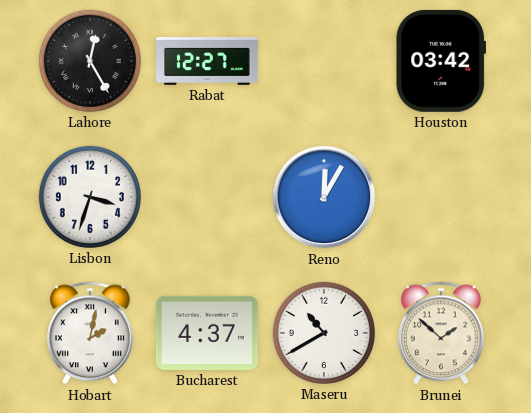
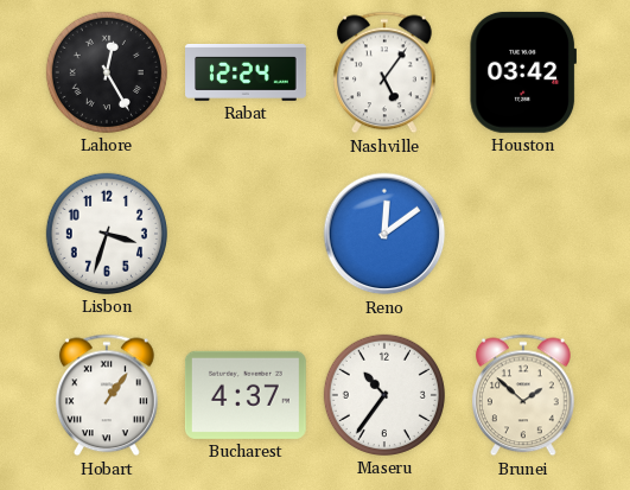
Rabat: 12:27 -> 12:24
Nashville: none -> 5:06
Reno: 12:05 -> 12:09
Hobart: 2:02 -> 1:06
Maseru: 10:40 -> 10:36
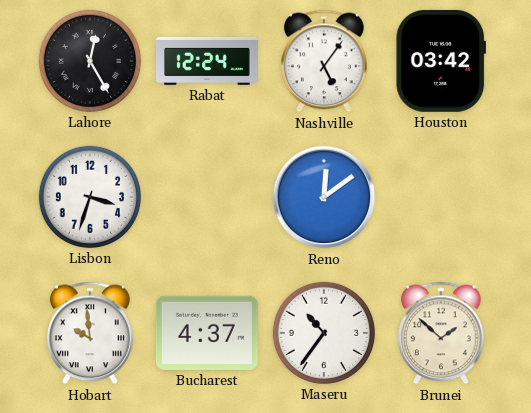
Hobart: 1:06 -> 9:59
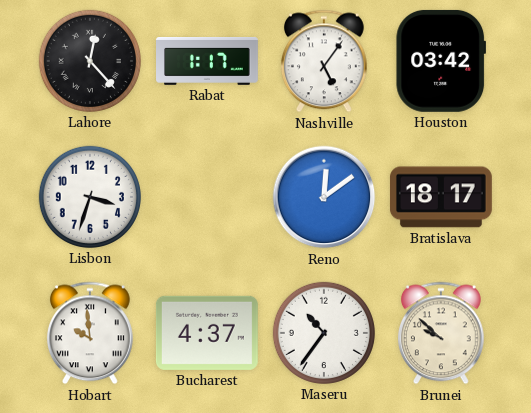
Lahore: 12:25 -> 12:23
Rabat: 12:24 -> 1:17
Bratislava: none -> 18:17
Brunei: 1:52 -> 9:52
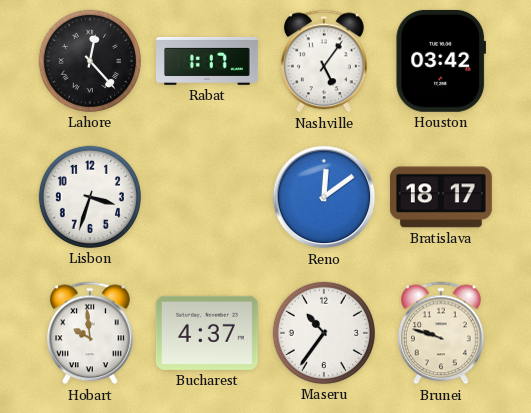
Brunei: 9:52 -> 9:48
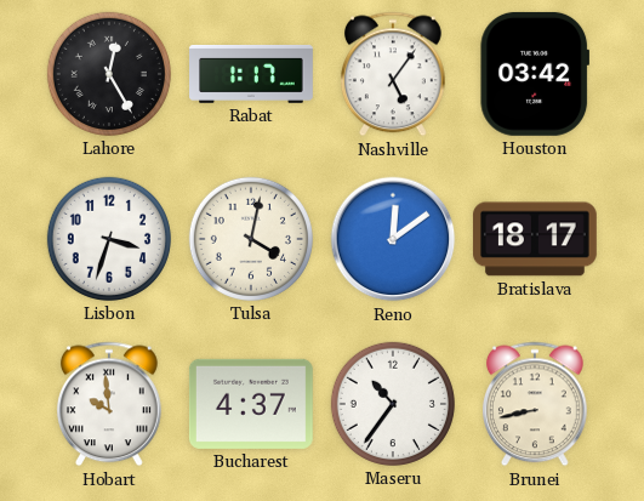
Lahore: 12:23 -> 12:25
Tulsa: none -> 4:02
Brunei: 9:48 -> 8:43
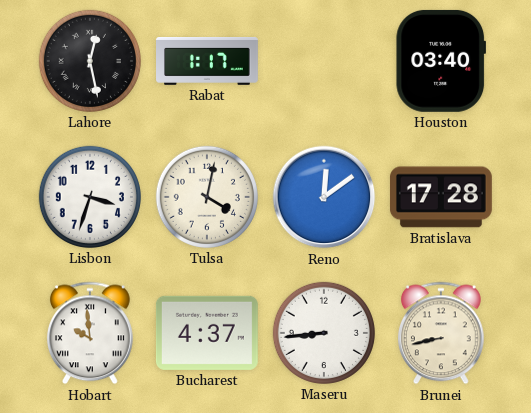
Lahore: 12:25 -> 12:28
Nashville: 5:06 -> none
Houston: 03:42 -> 03:40
Bratislava: 18:17 -> 17:28
Maseru: 10:36 -> 8:44
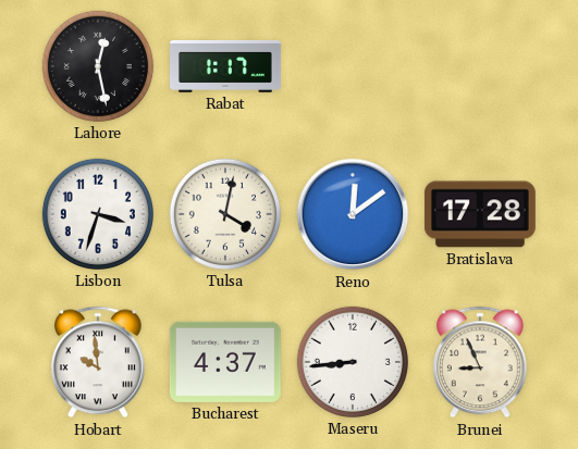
Houston: 03:40 -> none
Brunei: 8:43 -> 8:56
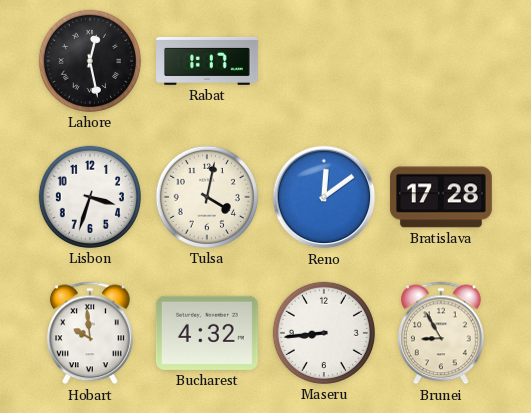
Bucharest: 4:37 -> 4:32
Brunei: 8:56 -> 8:55
